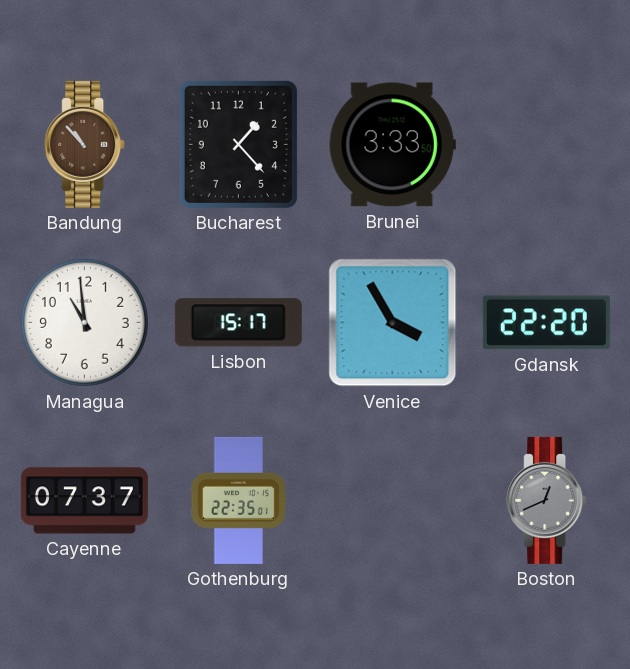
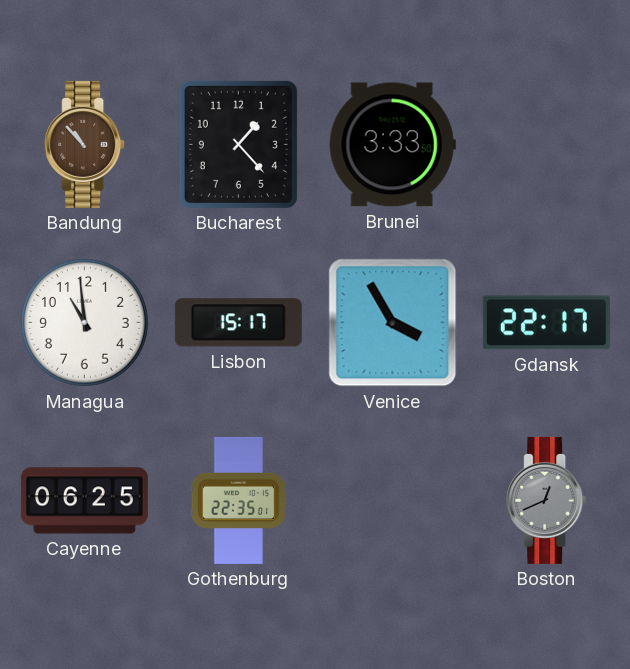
Gdansk: 22:20 -> 22:17
Cayenne: 07:37 -> 06:25
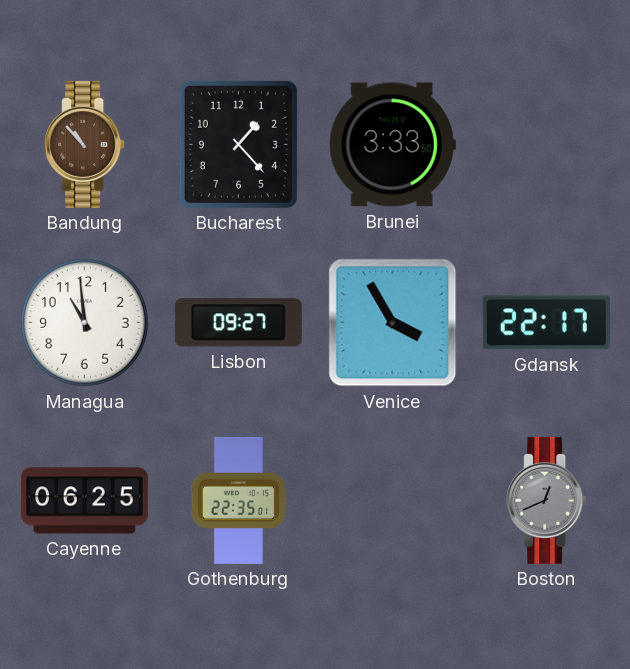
Lisbon: 15:17 -> 09:27
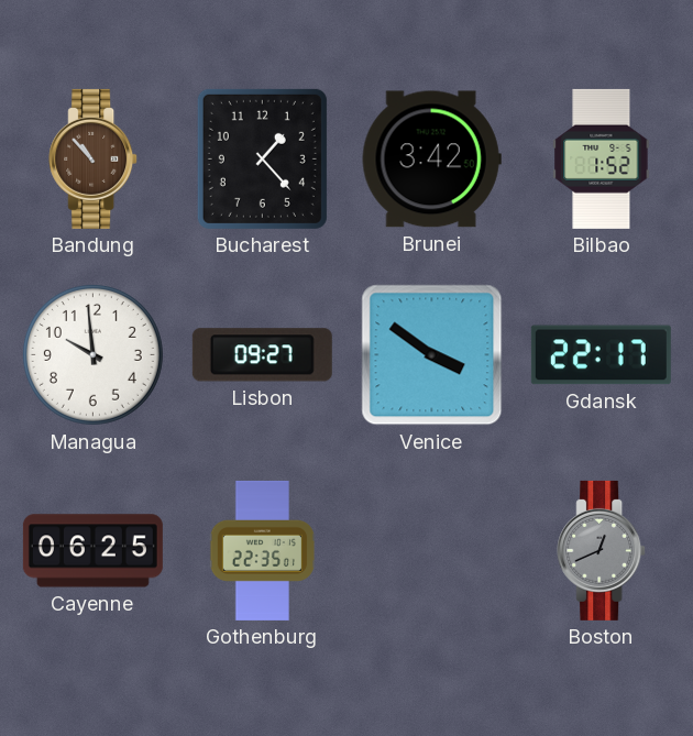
Brunei: 3:33 -> 3:42
Bilbao: none -> 1:52
Managua: 10:59 -> 9:59
Venice: 3:55 -> 3:51
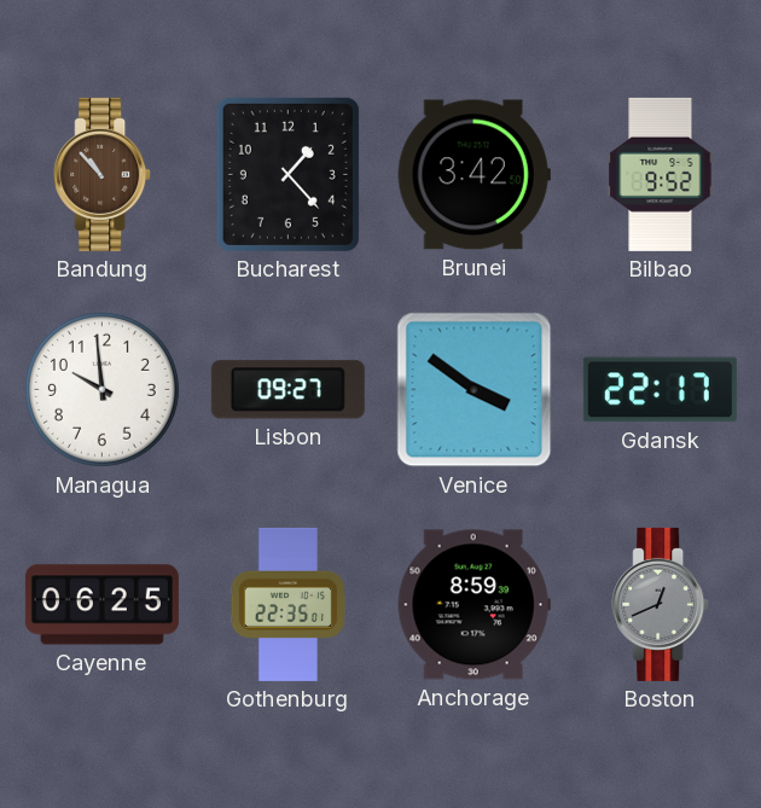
Bilbao: 1:52 -> 9:52
Anchorage: none -> 8:59
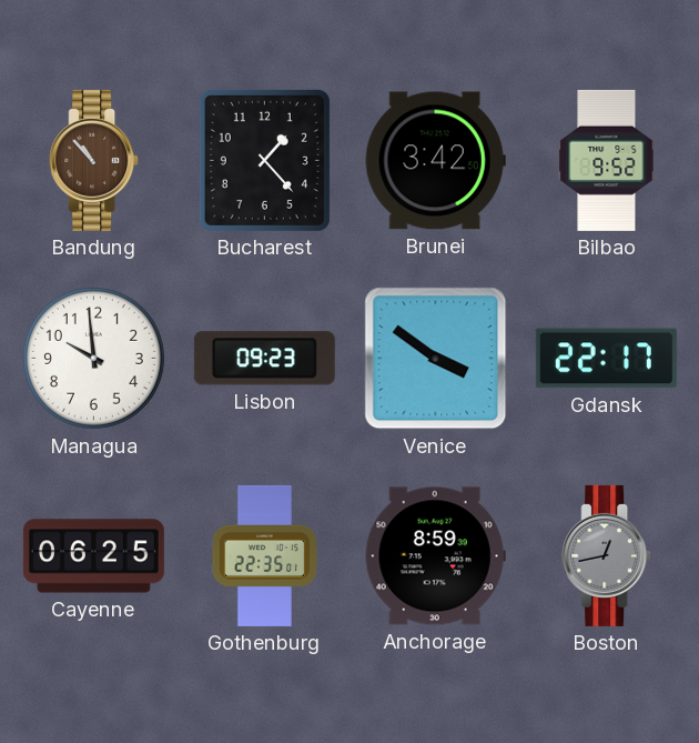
Lisbon: 09:27 -> 09:23
Boston: 12:41 -> 12:43
